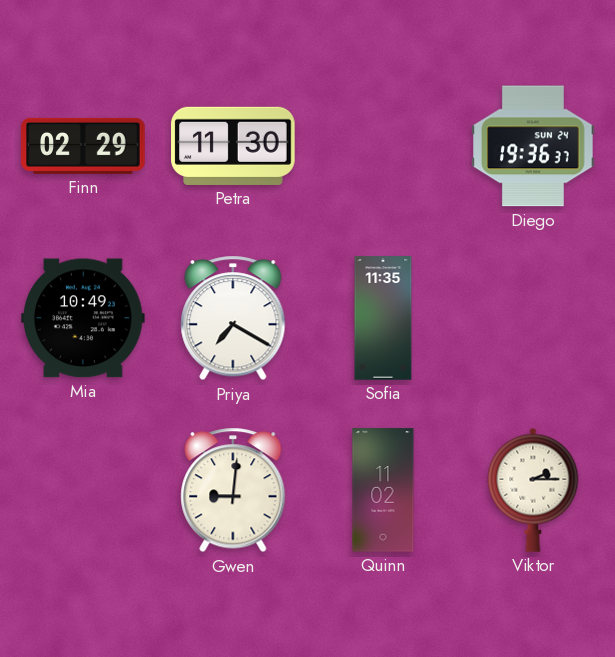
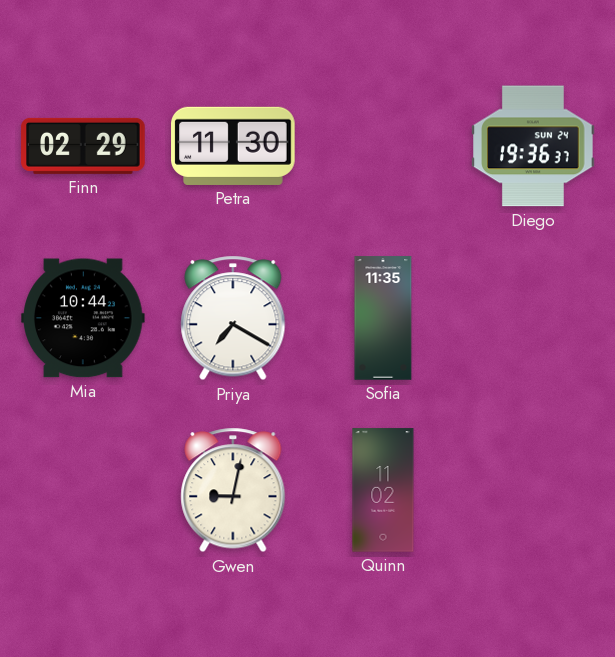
Mia: 10:49 -> 10:44
Gwen: 9:01 -> 9:02
Viktor: 2:15 -> none
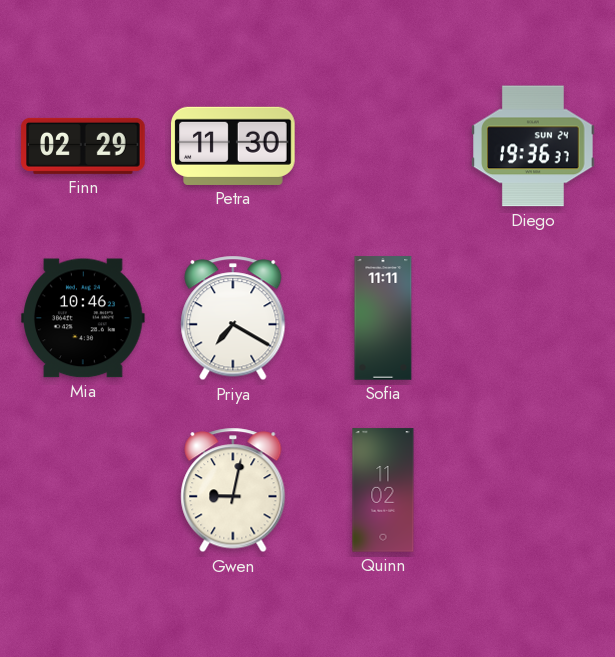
Mia: 10:44 -> 10:46
Sofia: 11:35 -> 11:11
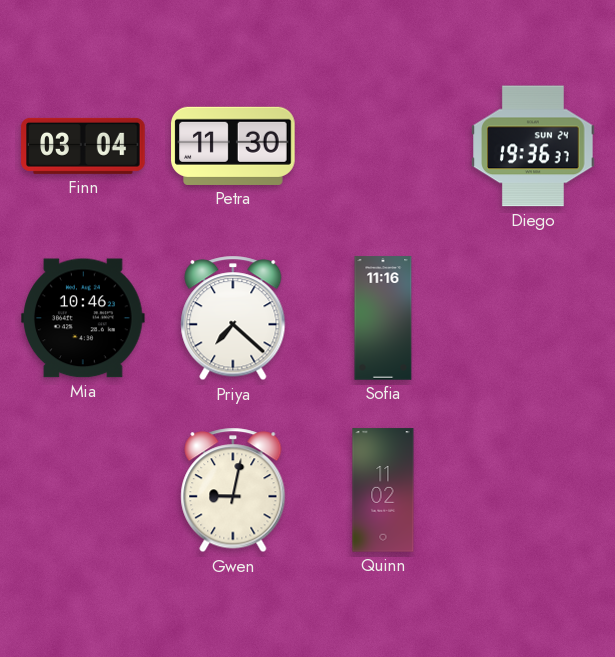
Finn: 02:29 -> 03:04
Priya: 7:20 -> 7:22
Sofia: 11:11 -> 11:16
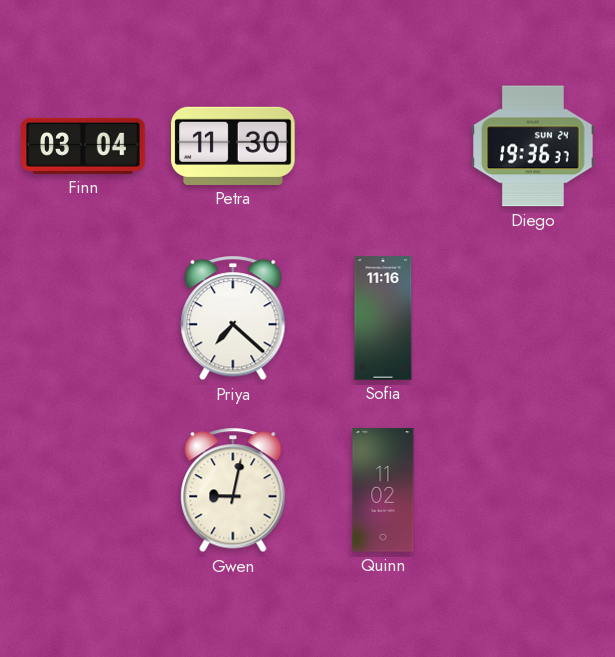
Mia: 10:46 -> none
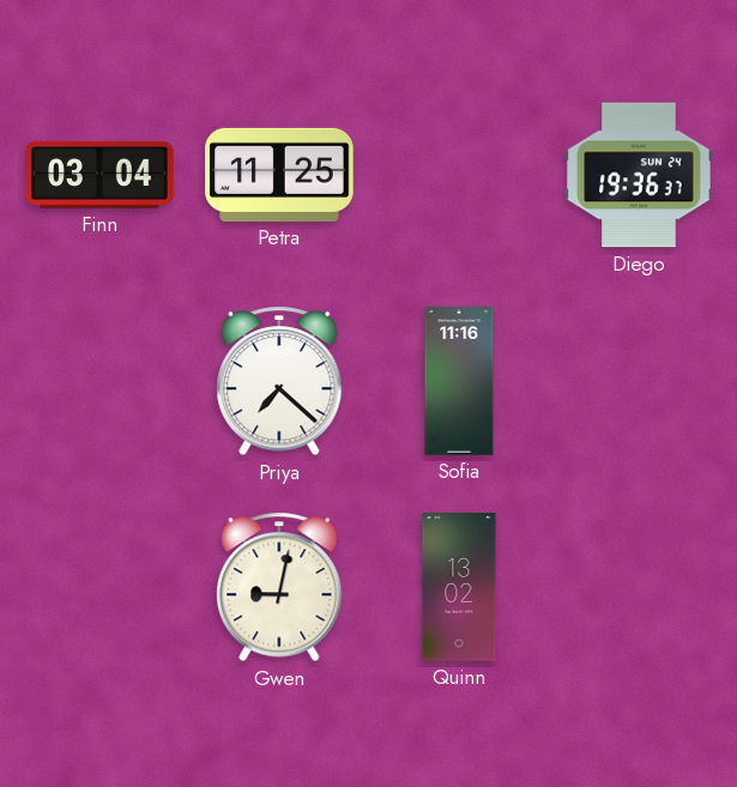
Petra: 11:30 -> 11:25
Quinn: 11:02 -> 13:02
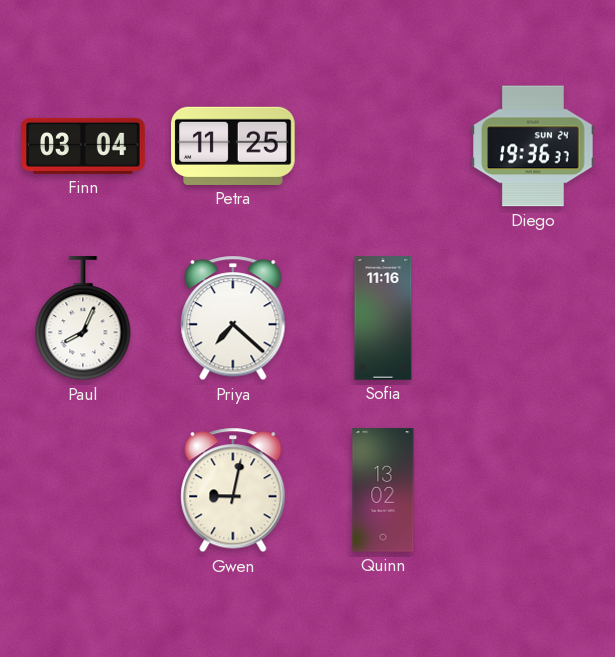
Paul: none -> 8:04
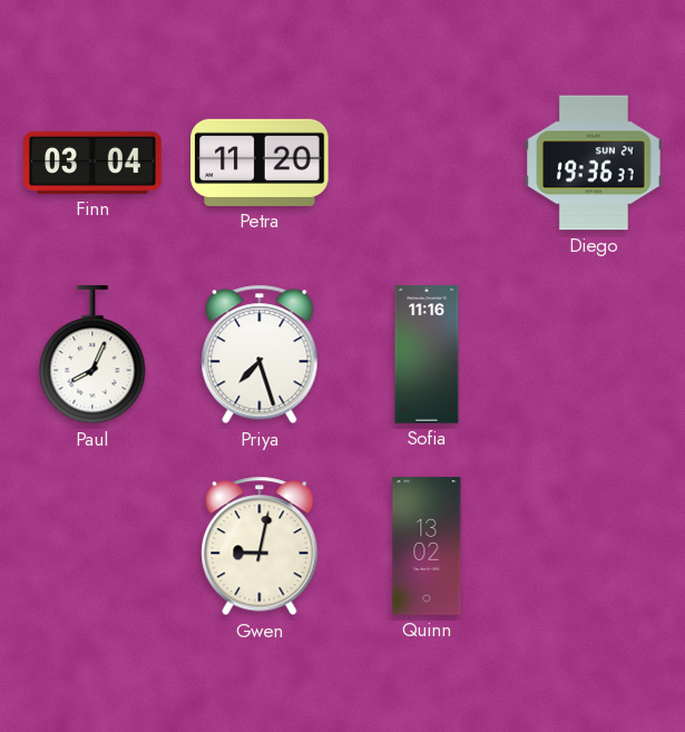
Petra: 11:25 -> 11:20
Priya: 7:22 -> 7:27
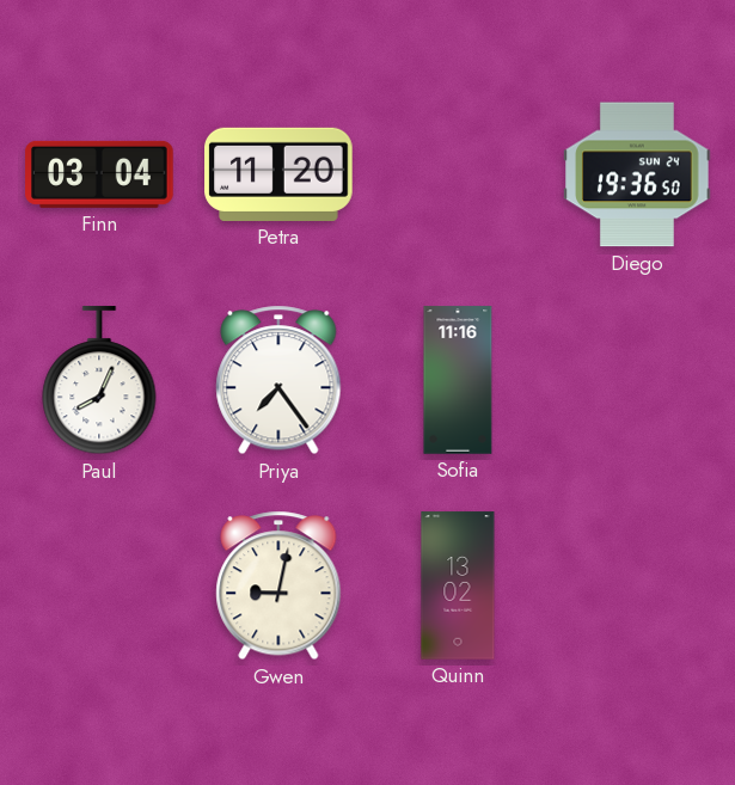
Diego: 19:36:37 -> 19:36:50
Priya: 7:27 -> 7:24
